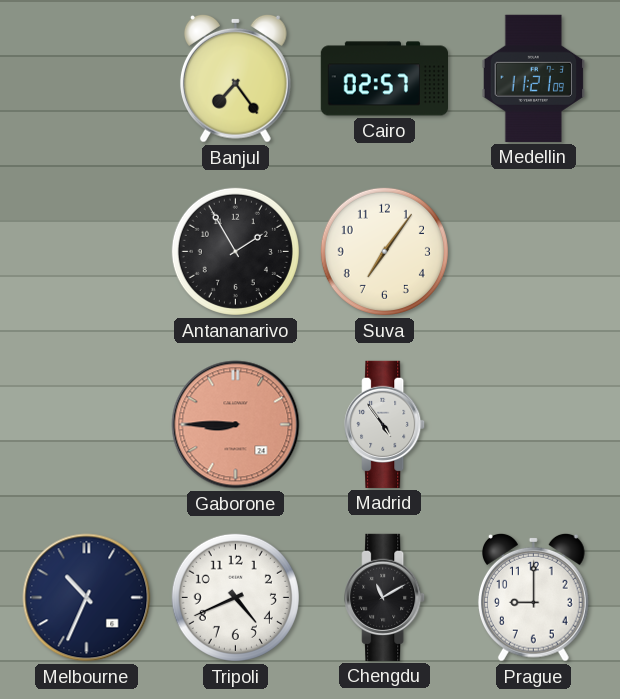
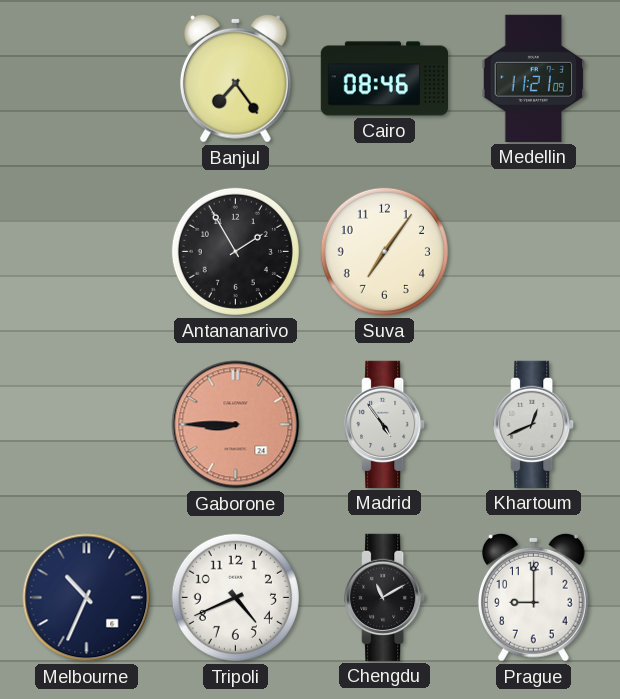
Cairo: 02:57 -> 08:46
Khartoum: none -> 12:41
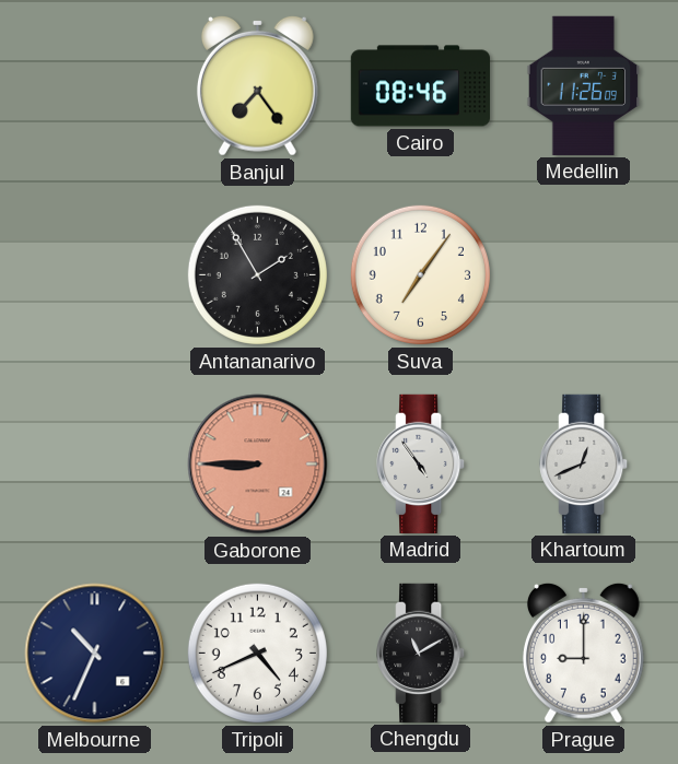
Medellin: 11:21 -> 11:26
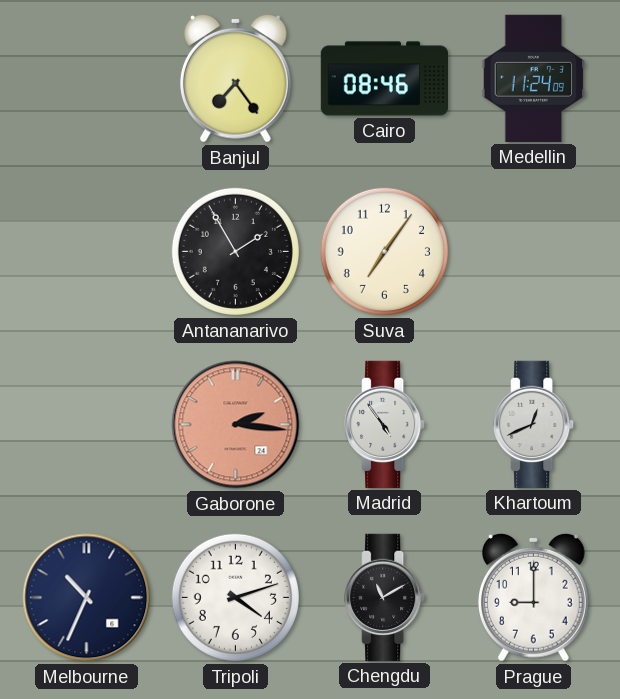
Medellin: 11:26 -> 11:24
Gaborone: 8:45 -> 2:16
Tripoli: 4:41 -> 4:12
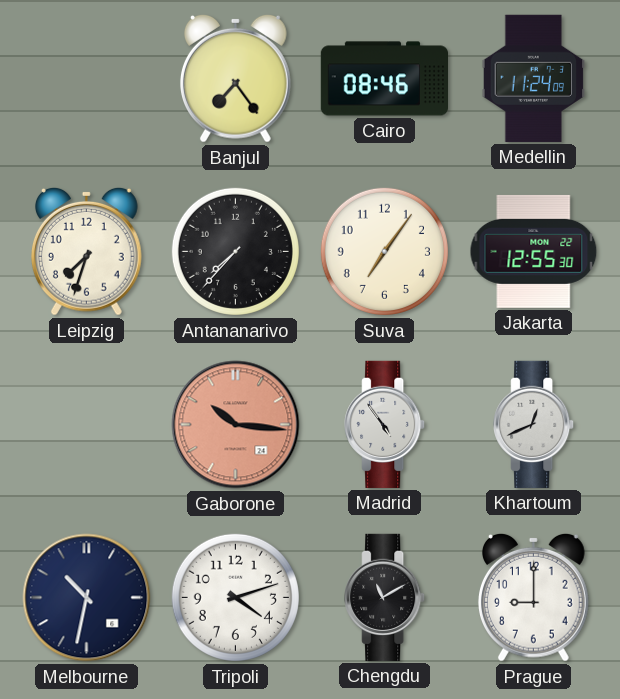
Leipzig: none -> 7:33
Antananarivo: 1:55 -> 7:37
Jakarta: none -> 12:55
Gaborone: 2:16 -> 10:16
Melbourne: 10:34 -> 10:32
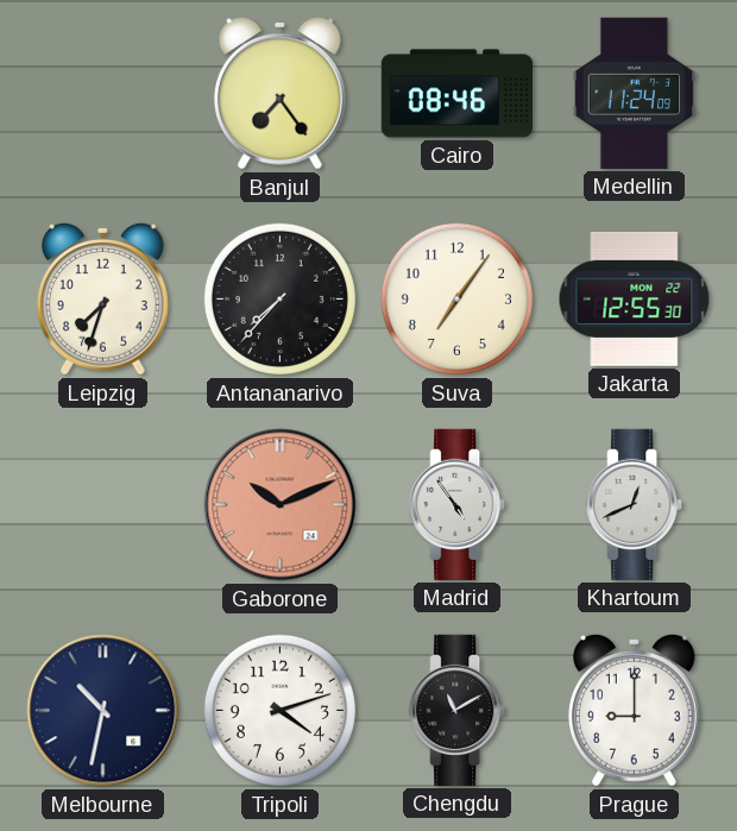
Gaborone: 10:16 -> 10:11
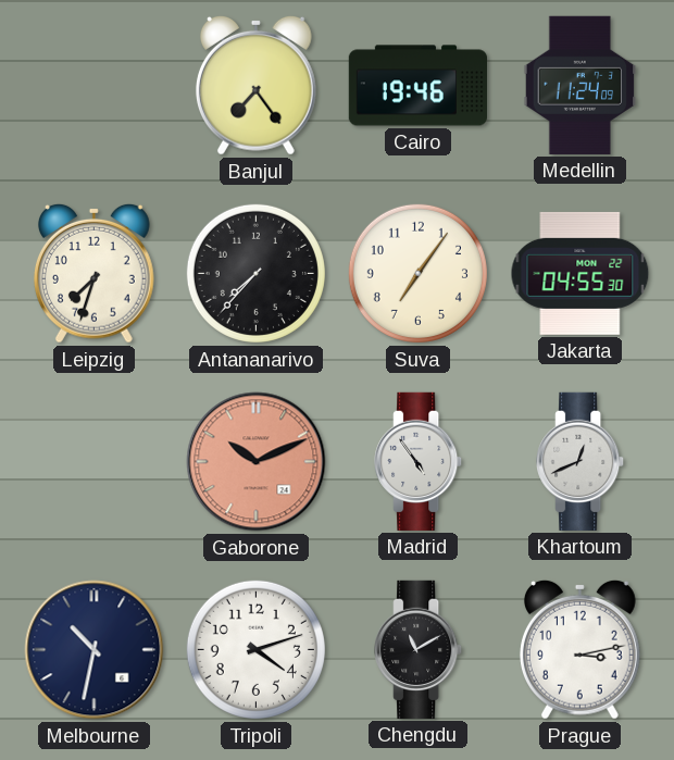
Cairo: 08:46 -> 19:46
Jakarta: 12:55 -> 04:55
Prague: 9:00 -> 3:13
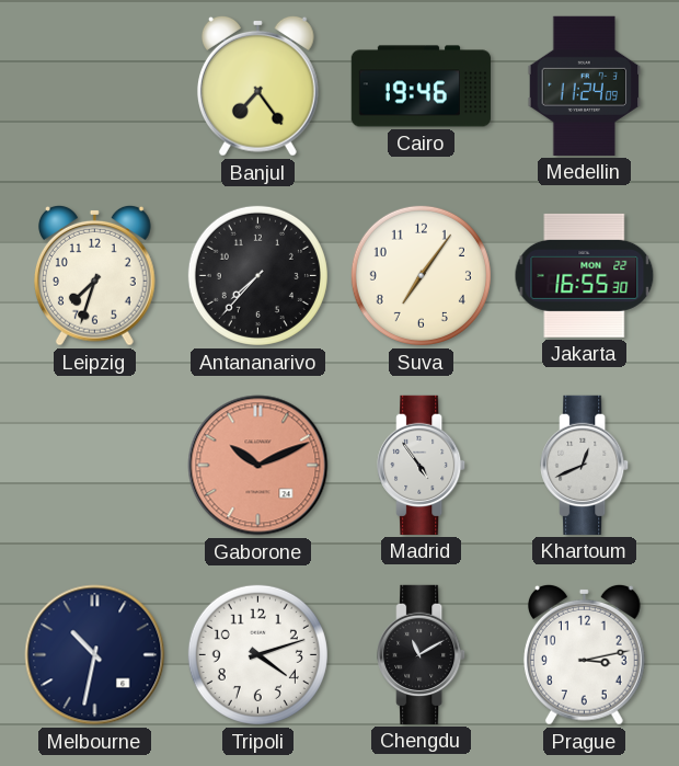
Jakarta: 04:55 -> 16:55
